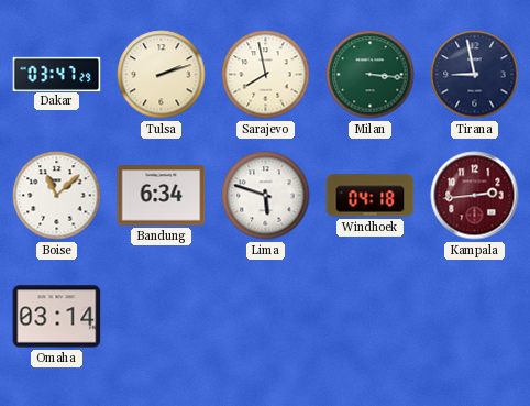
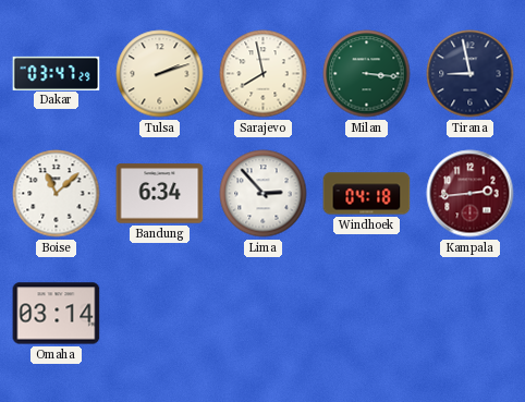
Lima: 5:48 -> 2:53
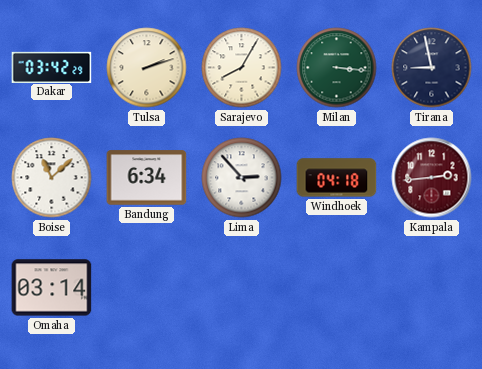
Dakar: 03:47 -> 03:42
Sarajevo: 7:58 -> 8:05
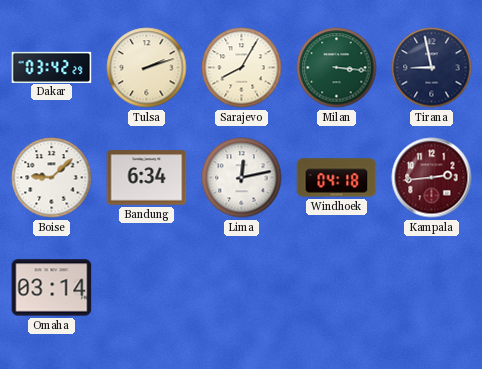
Boise: 11:08 -> 9:08
Lima: 2:53 -> 12:13
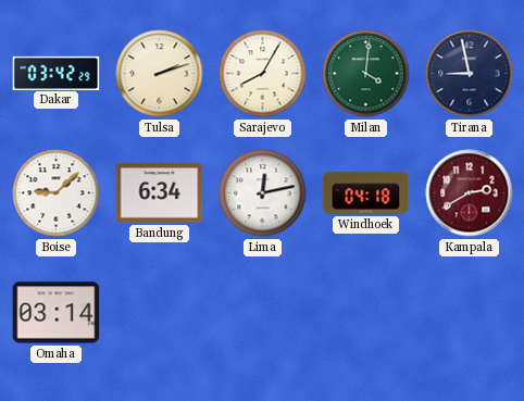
Milan: 3:16 -> 4:01
Kampala: 2:44 -> 2:40
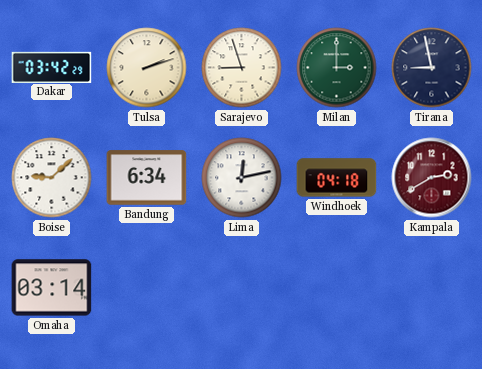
Sarajevo: 8:05 -> 8:57
Milan: 4:01 -> 3:00
